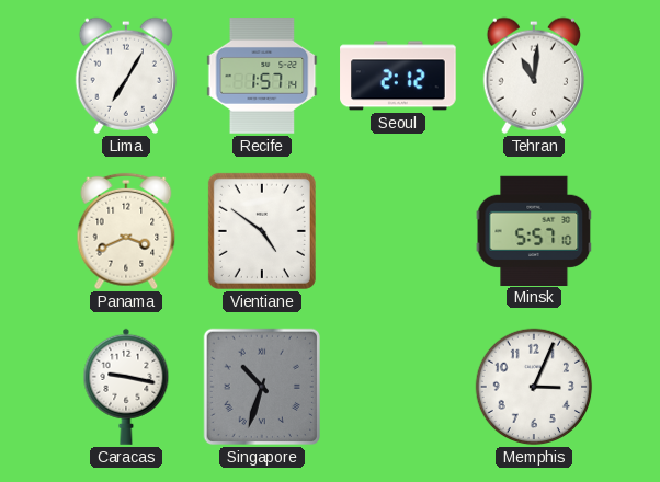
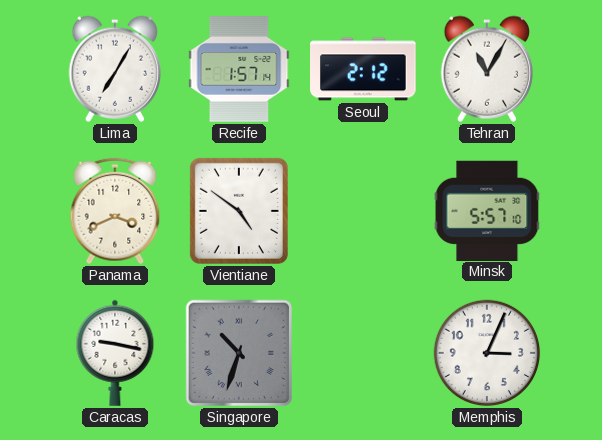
Tehran: 11:01 -> 11:05
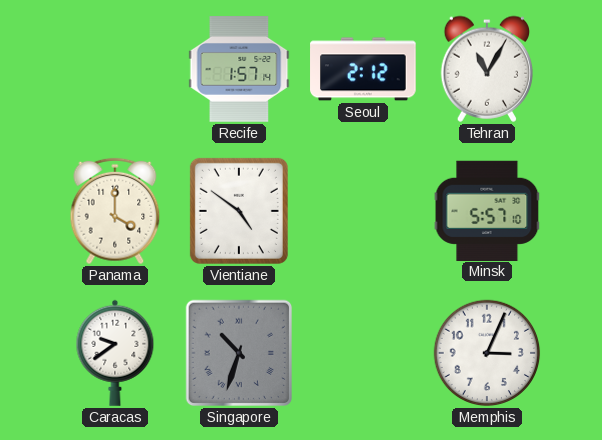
Lima: 7:05 -> none
Panama: 3:41 -> 4:00
Caracas: 9:17 -> 9:39
